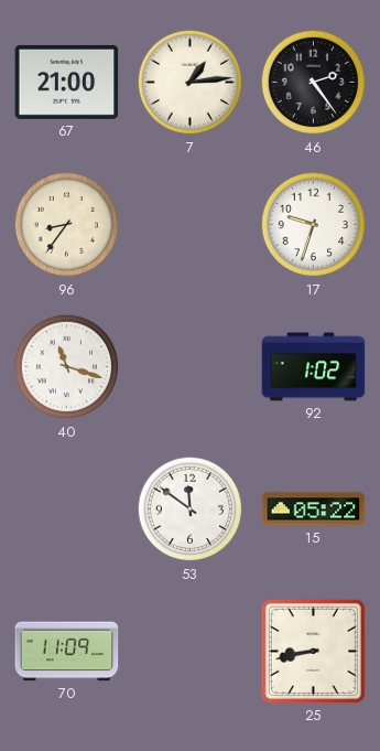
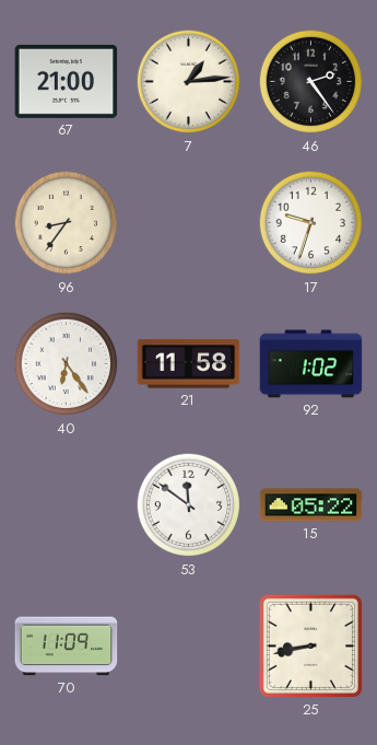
40: 11:18 -> 6:24
21: none -> 11:58
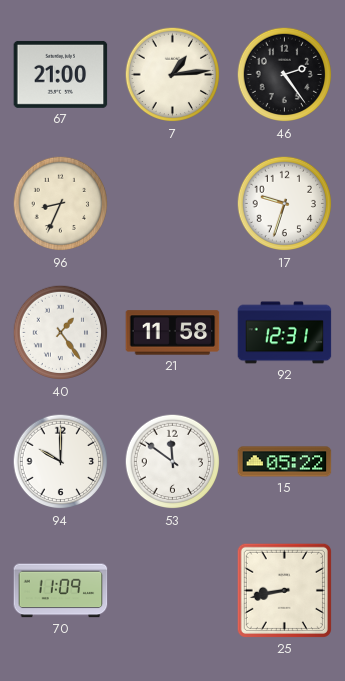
96: 8:36 -> 8:34
40: 6:24 -> 1:24
92: 1:02 -> 12:31
94: none -> 10:00
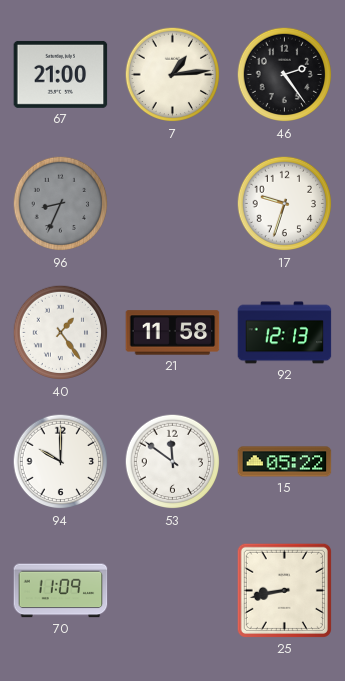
96 dial: cream -> grey
92: 12:31 -> 12:13
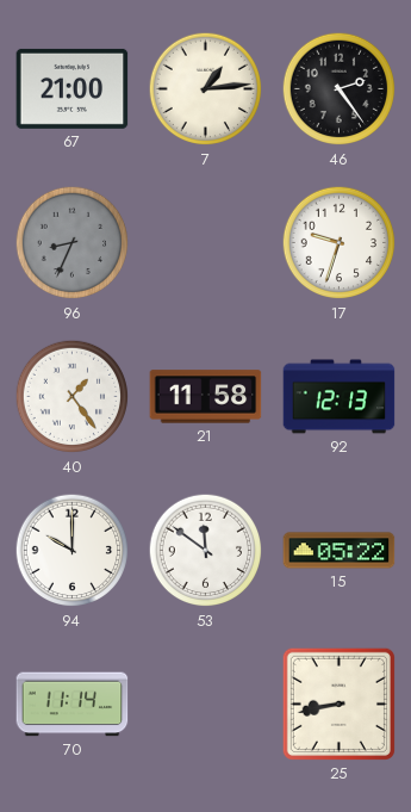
70: 11:09 -> 11:14
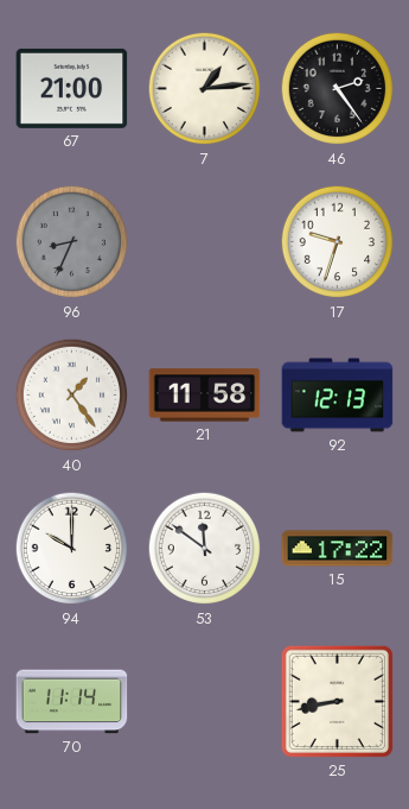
15: 05:22 -> 17:22
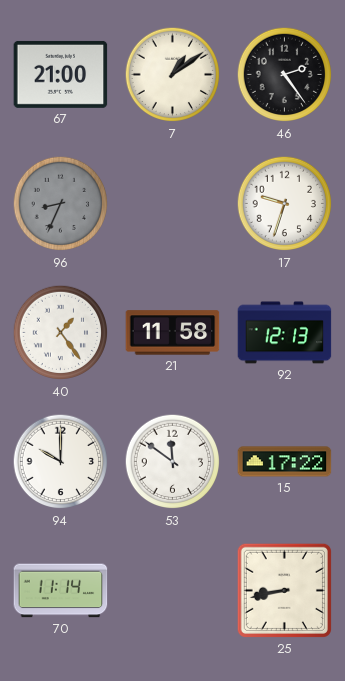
7: 1:14 -> 1:09
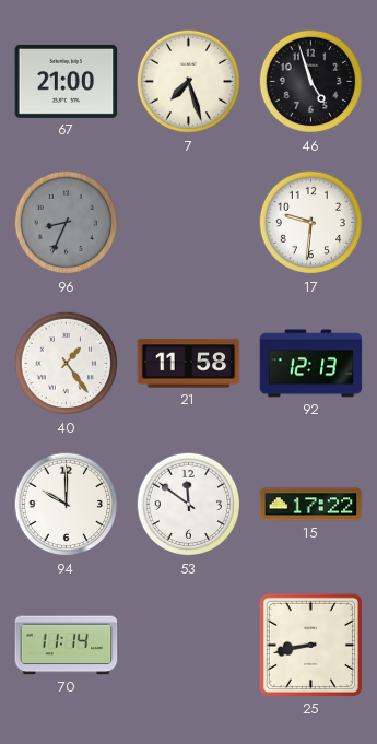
7: 1:09 -> 7:27
46: 2:24 -> 4:57
17: 9:33 -> 9:31
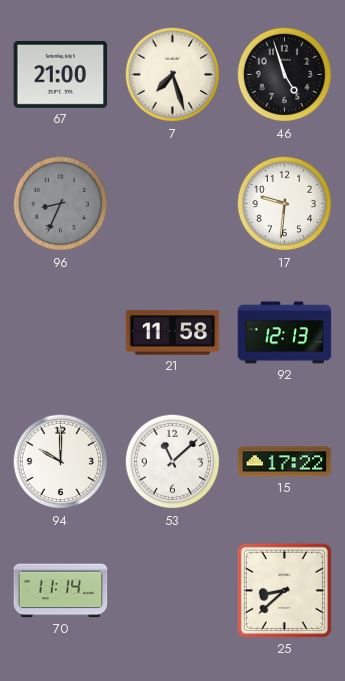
40: 1:24 -> none
53: 11:51 -> 11:08
25: 8:43 -> 8:38
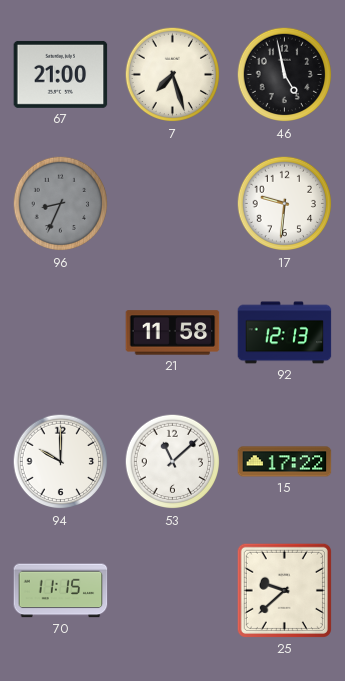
46: 4:57 -> 4:58
70: 11:14 -> 11:15
25: 8:38 -> 9:38
